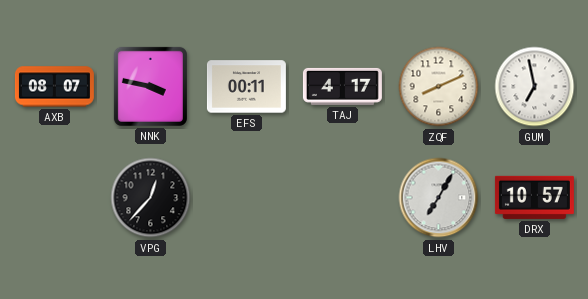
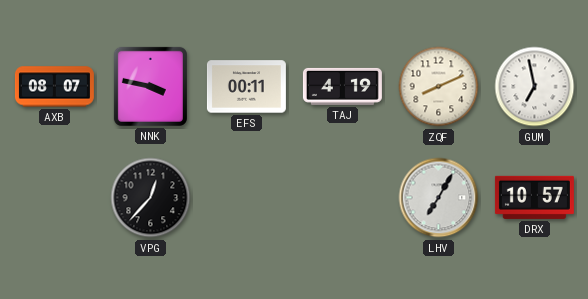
TAJ: 4:17 -> 4:19
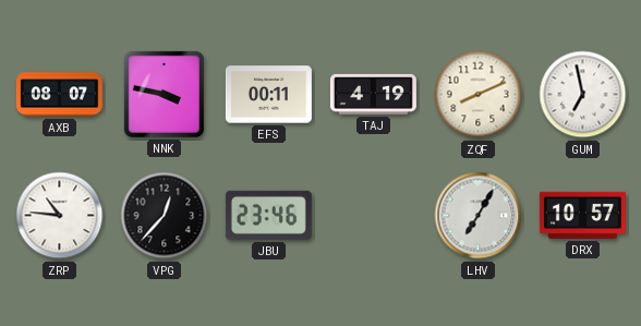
ZRP: none -> 10:46
JBU: none -> 23:46
